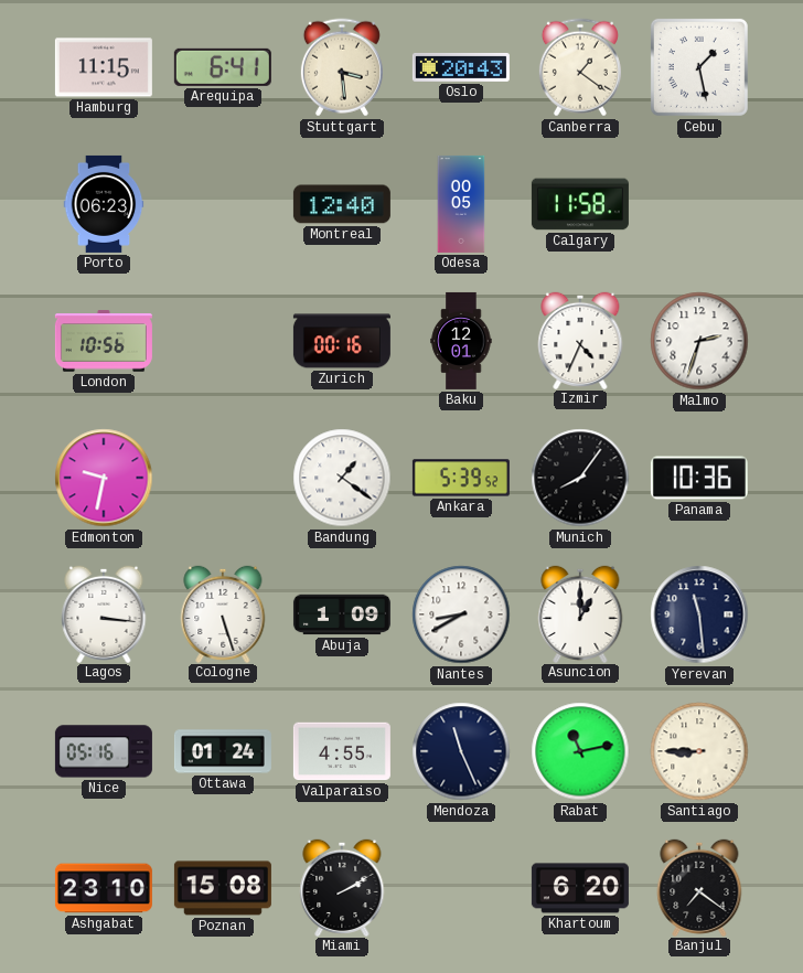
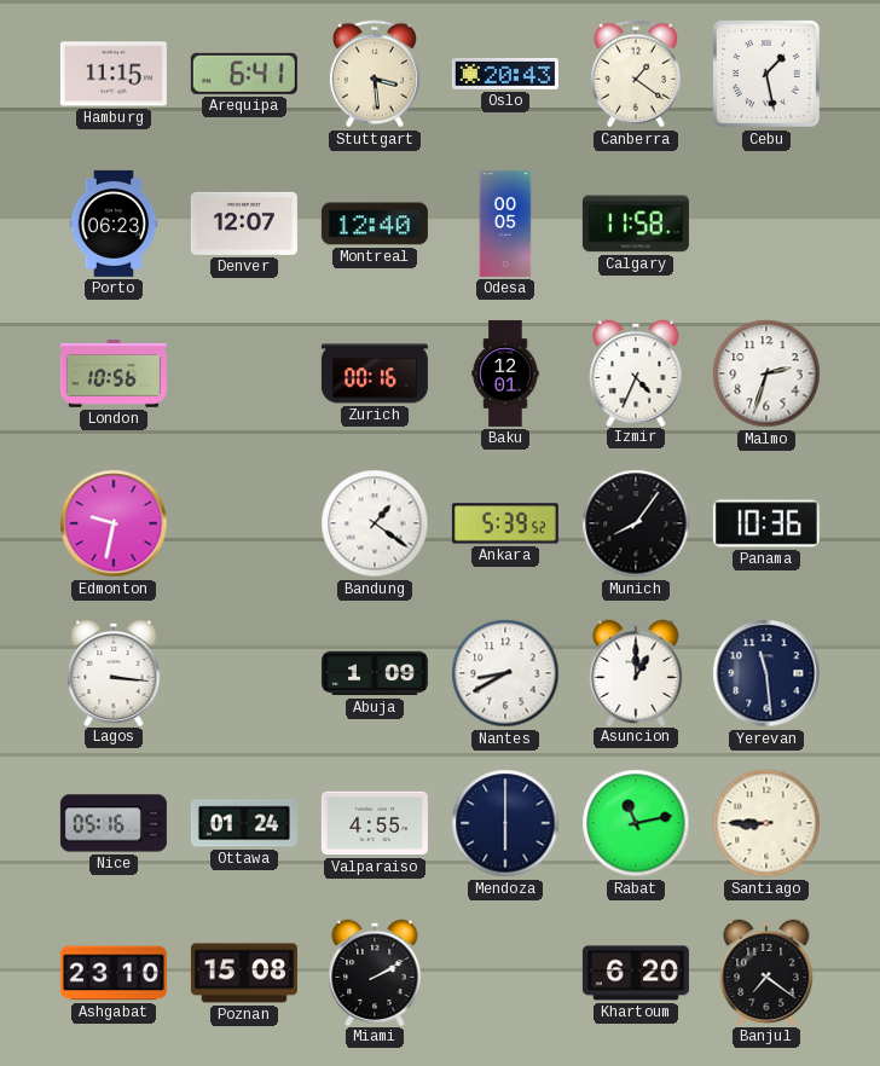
Denver: none -> 12:07
Cologne: 5:27 -> none
Mendoza: 11:26 -> 6:00
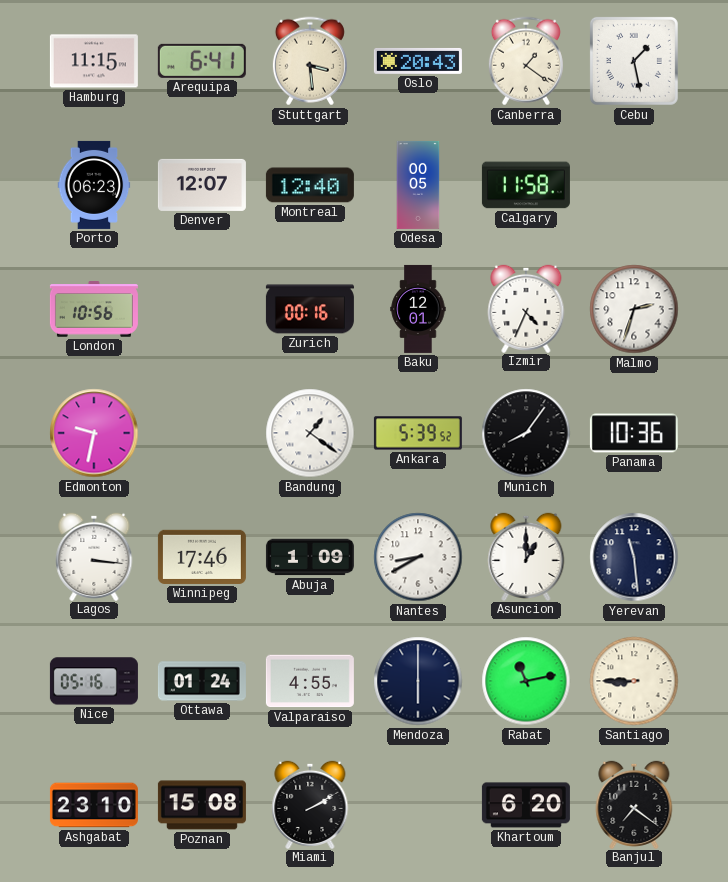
Winnipeg: none -> 17:46
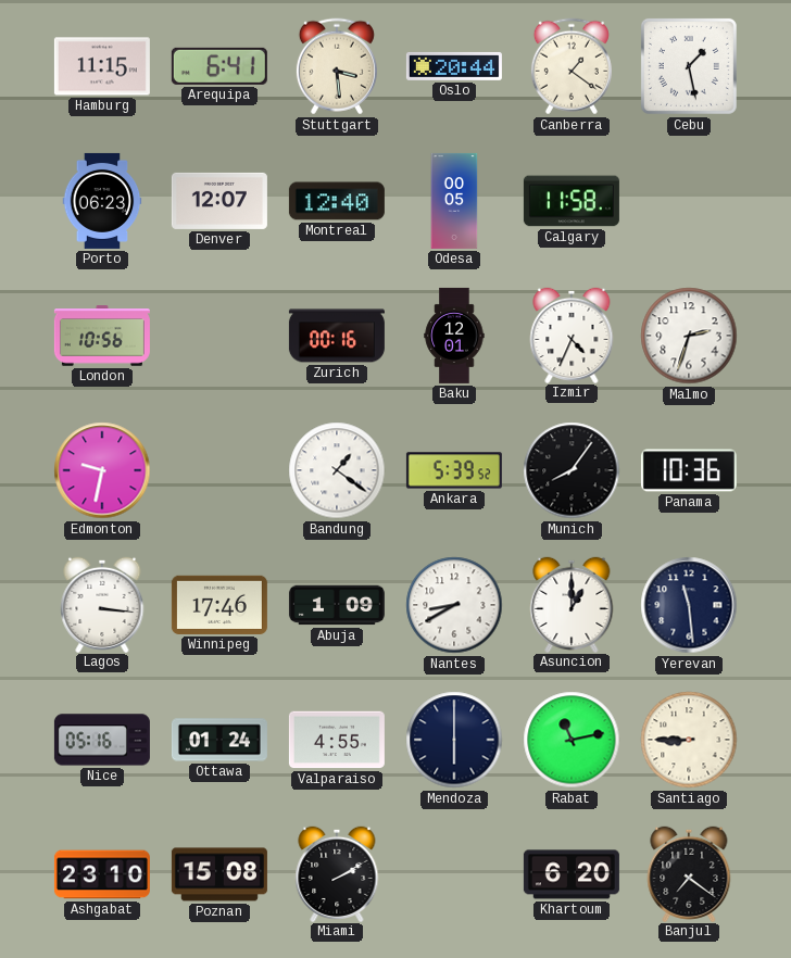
Oslo: 20:43 -> 20:44
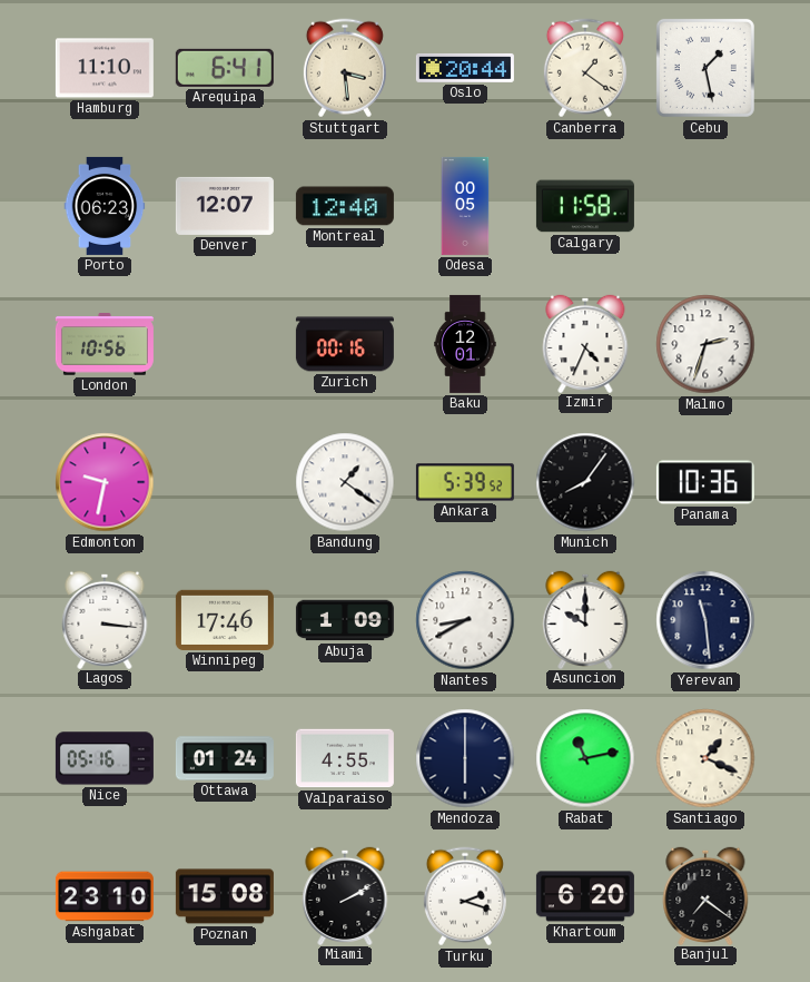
Hamburg: 11:15 -> 11:10
Asuncion: 1:00 -> 10:00
Santiago: 8:45 -> 1:19
Turku: none -> 2:18
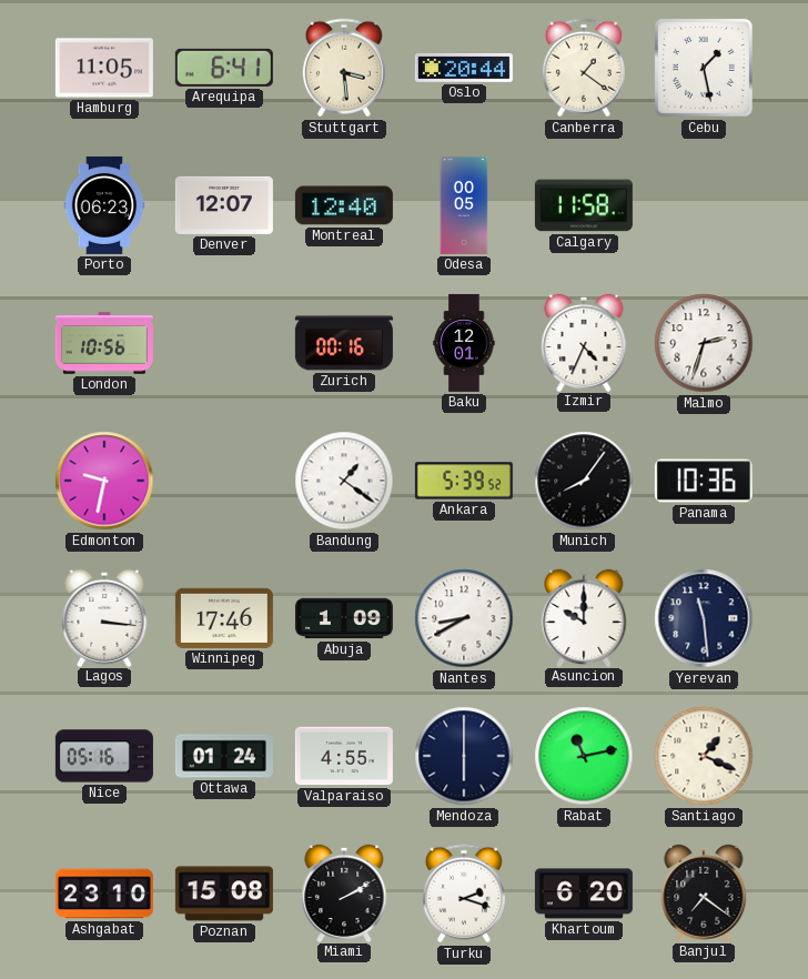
Hamburg: 11:10 -> 11:05
